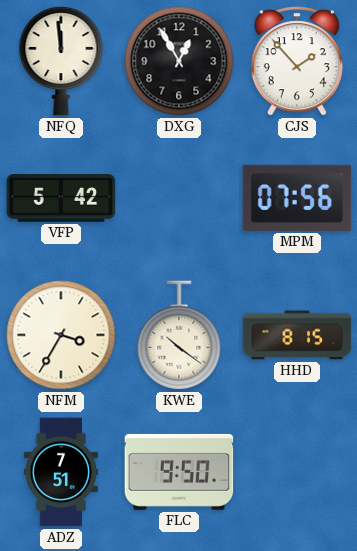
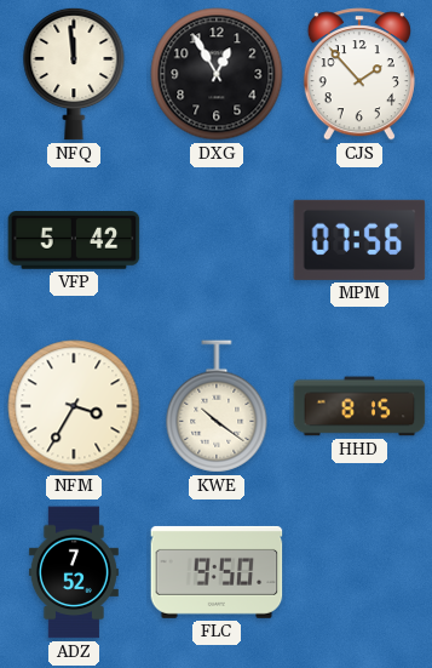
ADZ: 7:51 -> 7:52
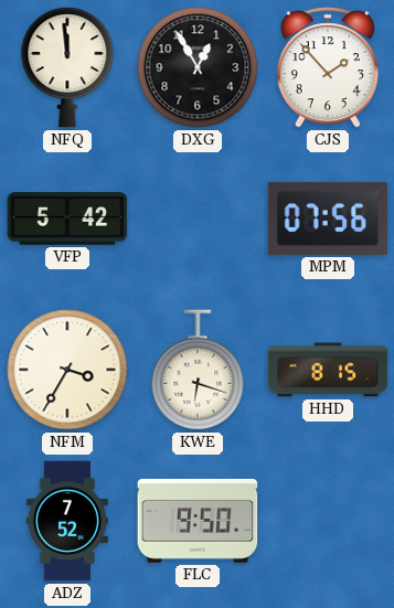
KWE: 10:21 -> 6:18
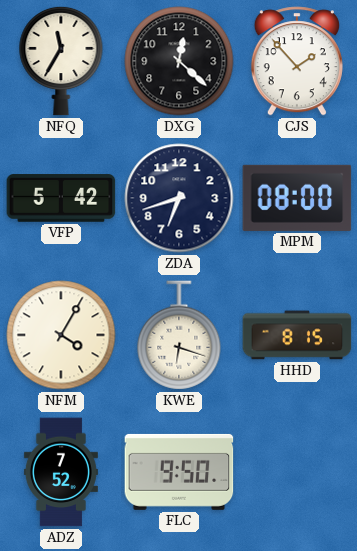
NFQ: 11:59 -> 11:35
DXG: 12:55 -> 12:22
ZDA: none -> 6:42
MPM: 07:56 -> 08:00
NFM: 3:35 -> 4:05
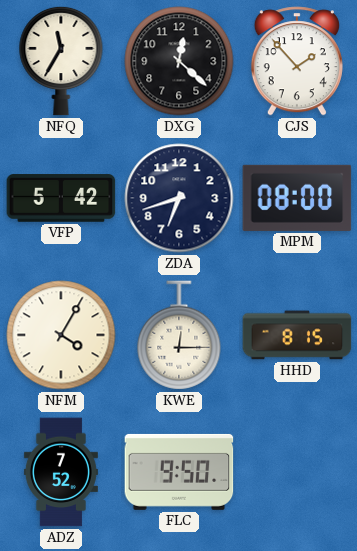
KWE: 6:18 -> 12:15
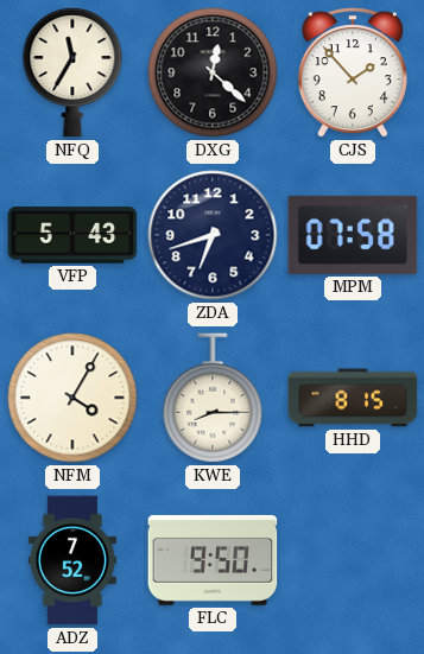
VFP: 5:42 -> 5:43
MPM: 08:00 -> 07:58
KWE: 12:15 -> 8:15
